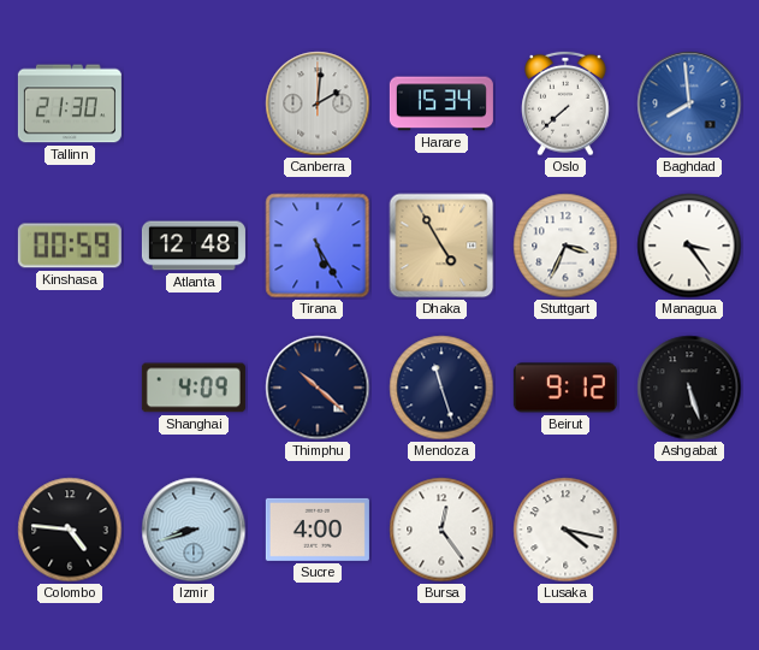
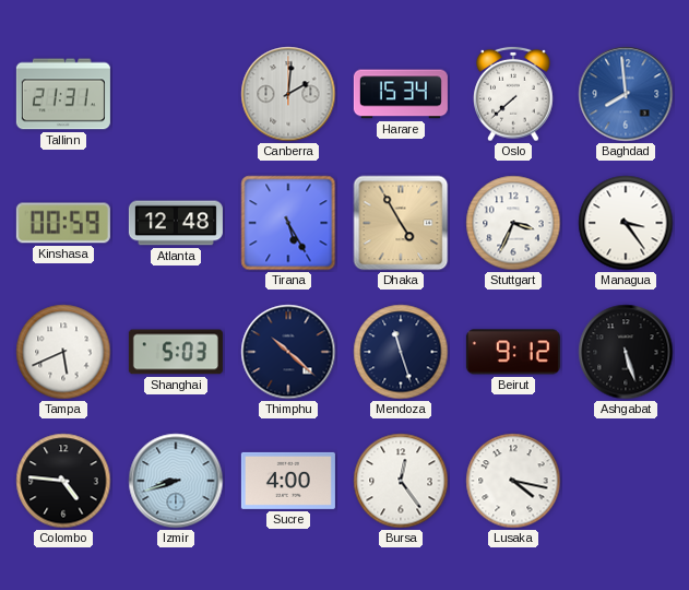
Tallinn: 21:30 -> 21:31
Tampa: none -> 5:41
Shanghai: 4:09 -> 5:03
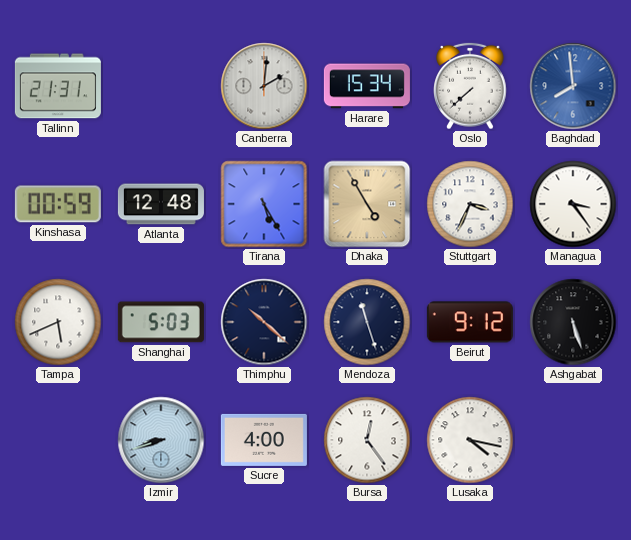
Colombo: 4:46 -> none
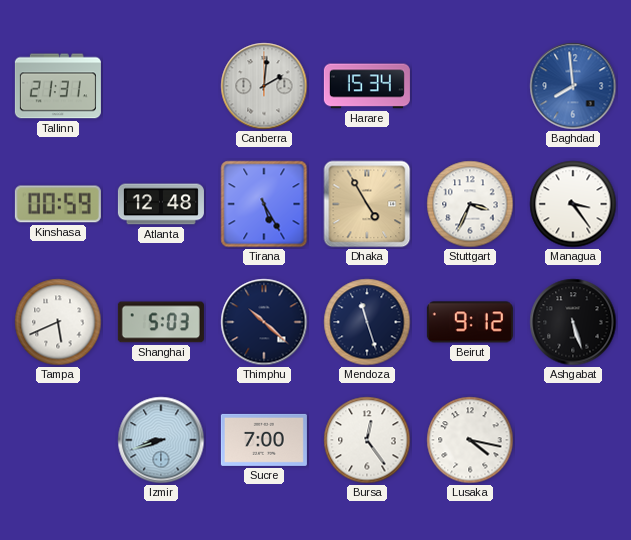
Oslo: 7:38 -> none
Sucre: 4:00 -> 7:00
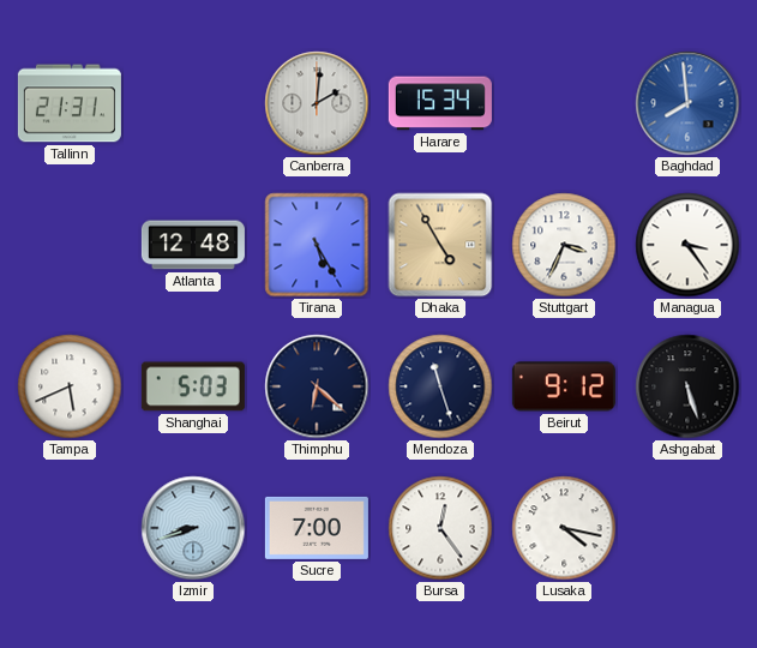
Kinshasa: 00:59 -> none
Thimphu: 10:22 -> 6:22
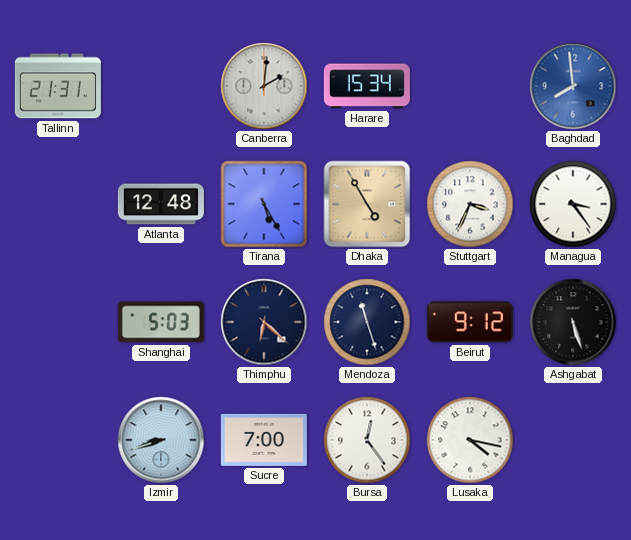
Tampa: 5:41 -> none
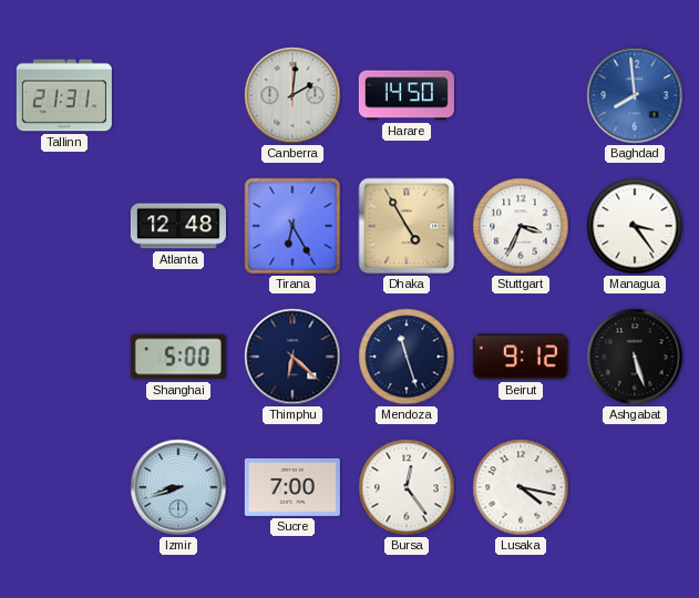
Harare: 15:34 -> 14:50
Tirana: 5:25 -> 6:25
Shanghai: 5:03 -> 5:00
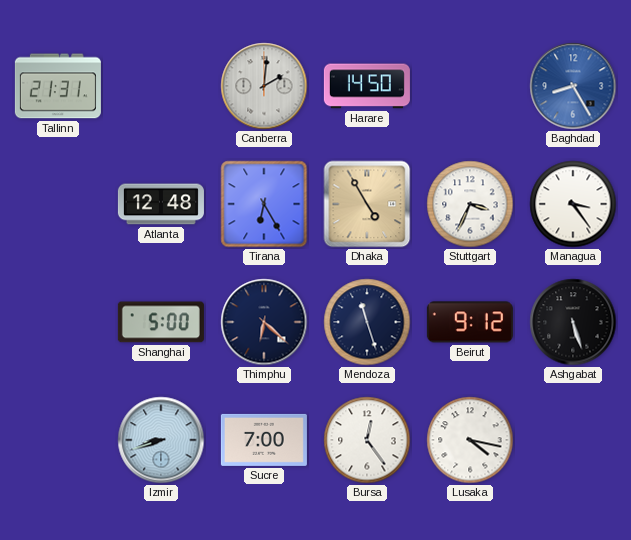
Baghdad: 7:59 -> 8:25
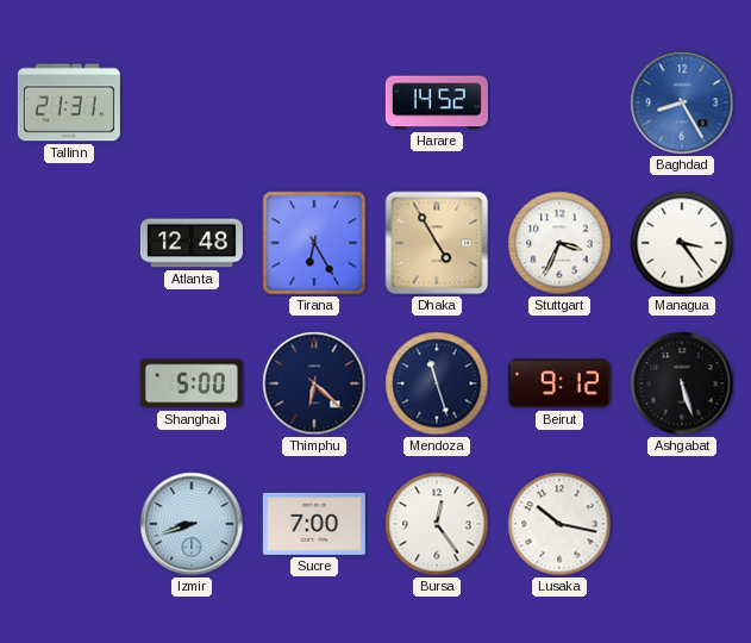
Canberra: 2:01 -> none
Harare: 14:50 -> 14:52
Lusaka: 4:17 -> 10:17
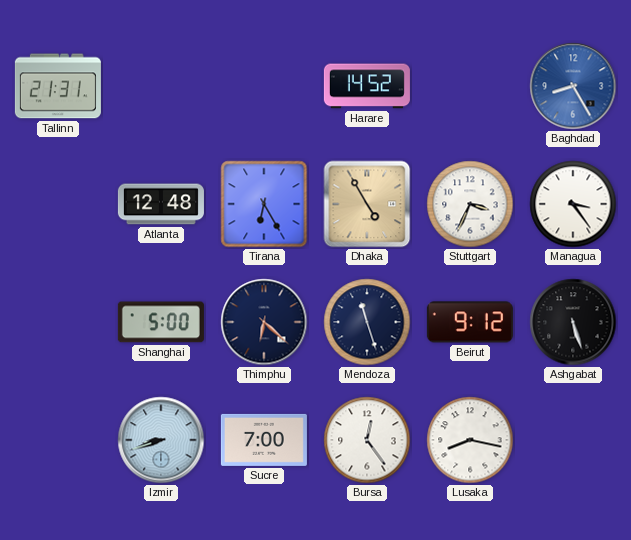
Lusaka: 10:17 -> 8:17
